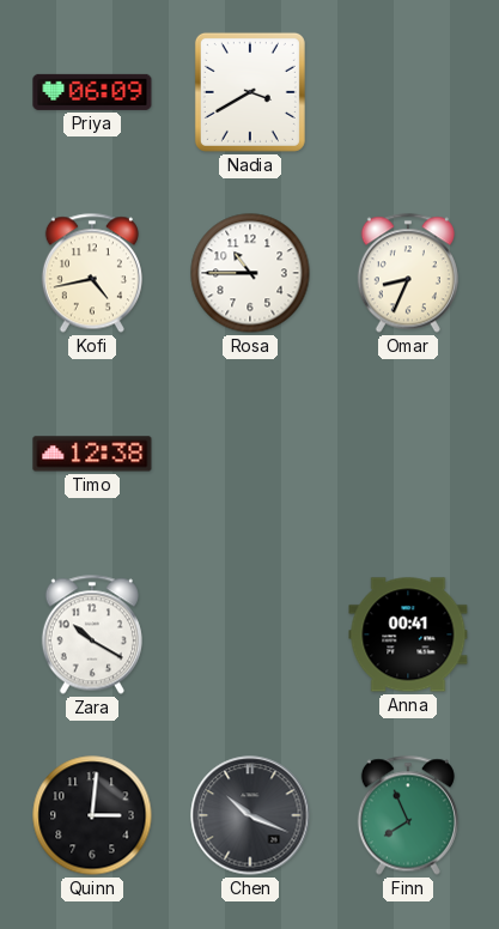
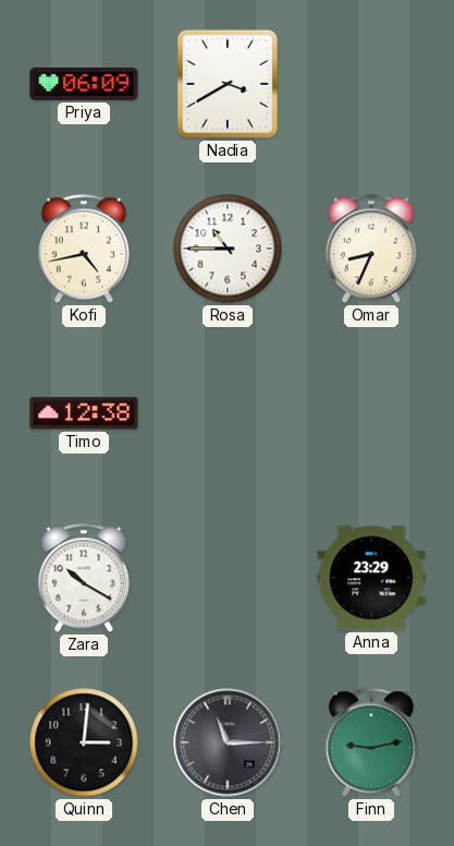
Anna: 00:41 -> 23:29
Chen: 10:19 -> 11:15
Finn: 7:56 -> 9:13
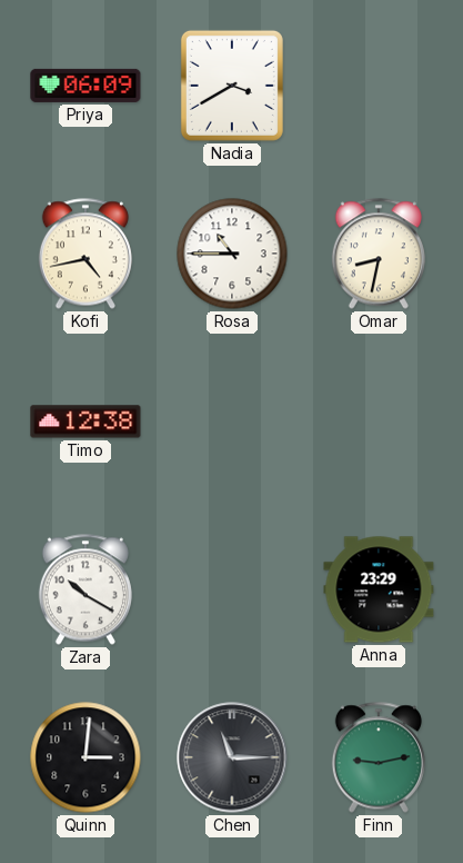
Omar: 8:34 -> 8:32
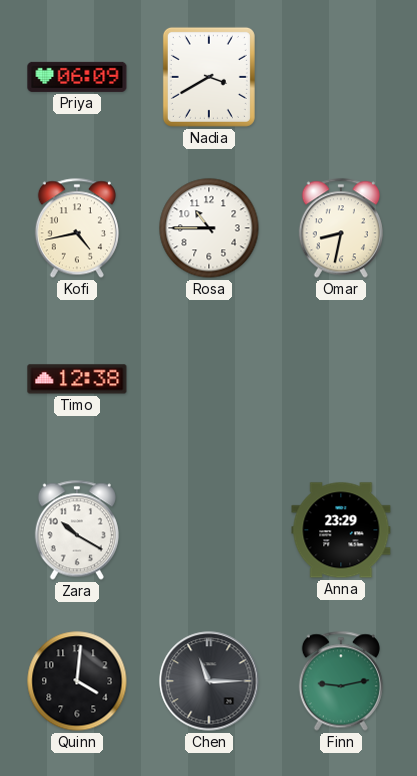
Quinn: 3:01 -> 4:01
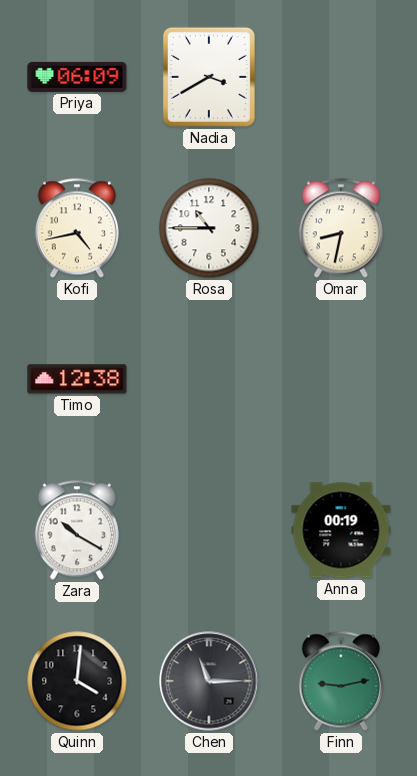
Anna: 23:29 -> 00:19
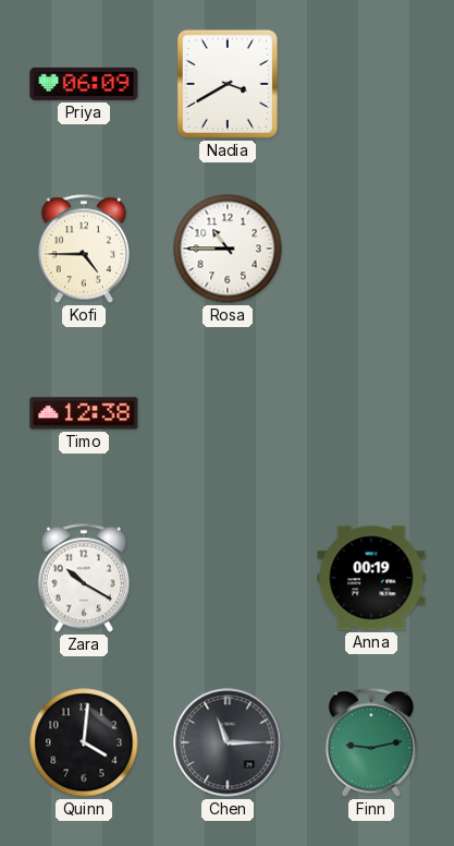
Kofi: 4:43 -> 4:45
Omar: 8:32 -> none
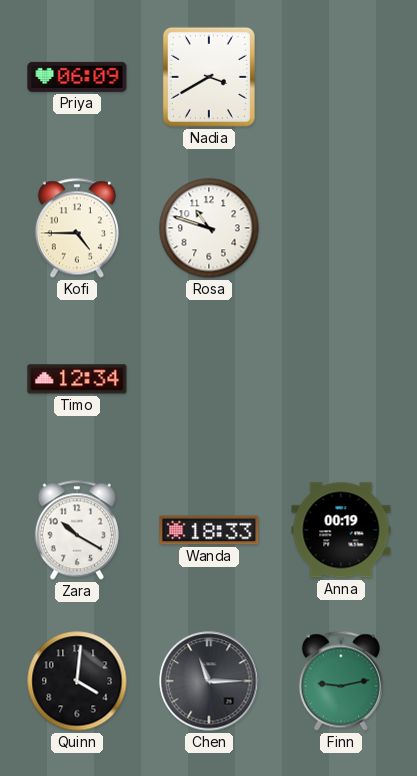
Rosa: 10:45 -> 10:48
Timo: 12:38 -> 12:34
Wanda: none -> 18:33
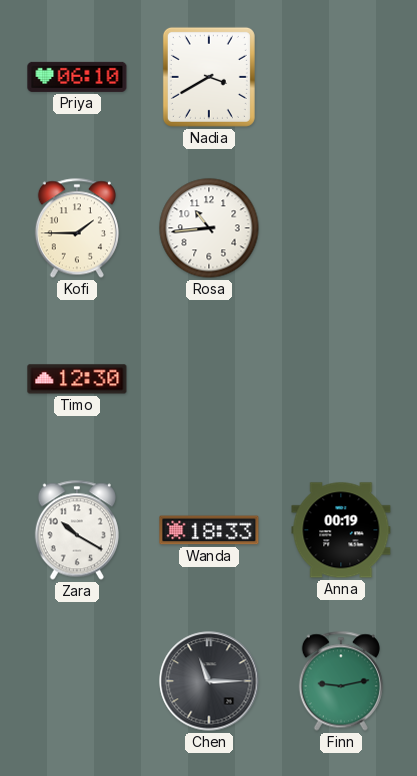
Priya: 06:09 -> 06:10
Kofi: 4:45 -> 1:45
Rosa: 10:48 -> 10:44
Timo: 12:34 -> 12:30
Quinn: 4:01 -> none
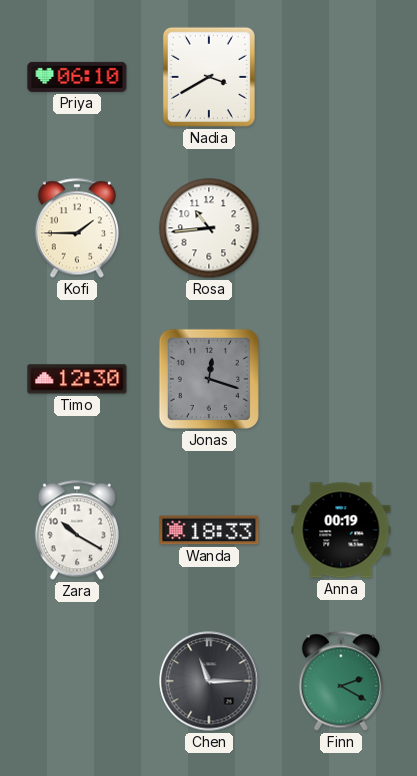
Jonas: none -> 12:18
Finn: 9:13 -> 2:20
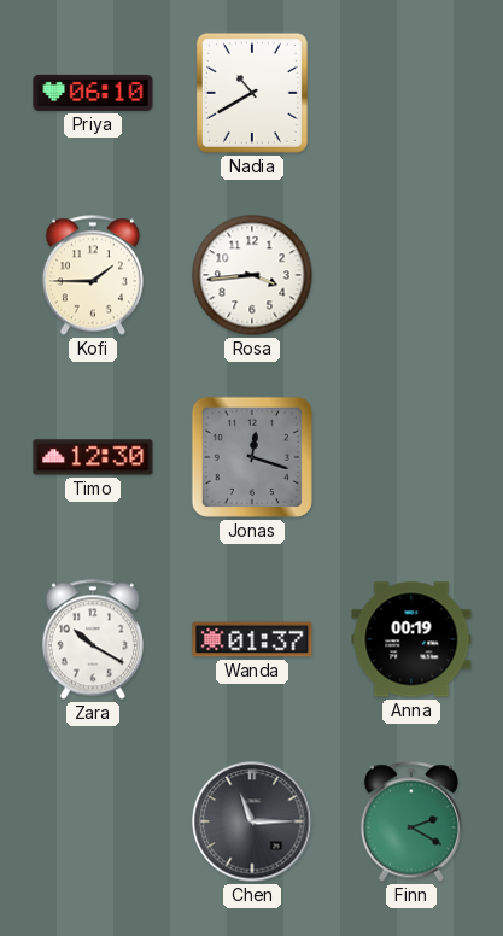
Nadia: 3:40 -> 10:40
Rosa: 10:44 -> 3:44
Wanda: 18:33 -> 01:37
